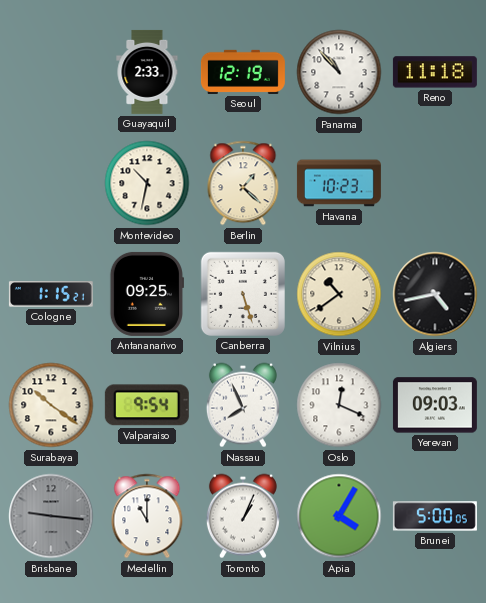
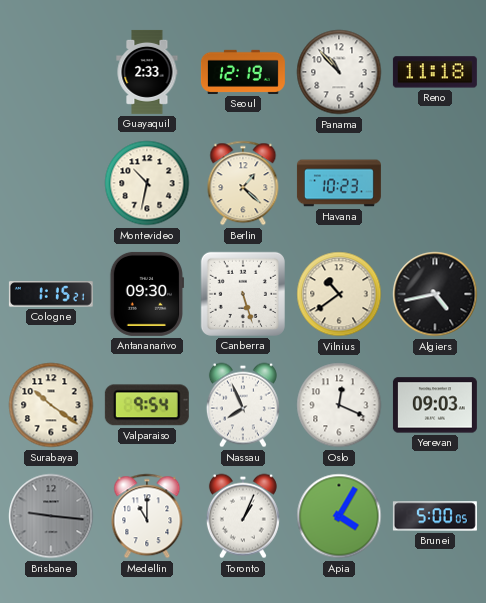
Antananarivo: 09:25 -> 09:30
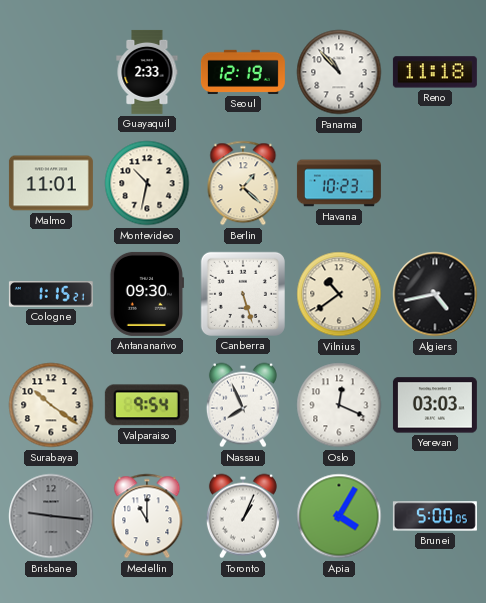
Malmo: none -> 11:01
Yerevan: 09:03 -> 03:03
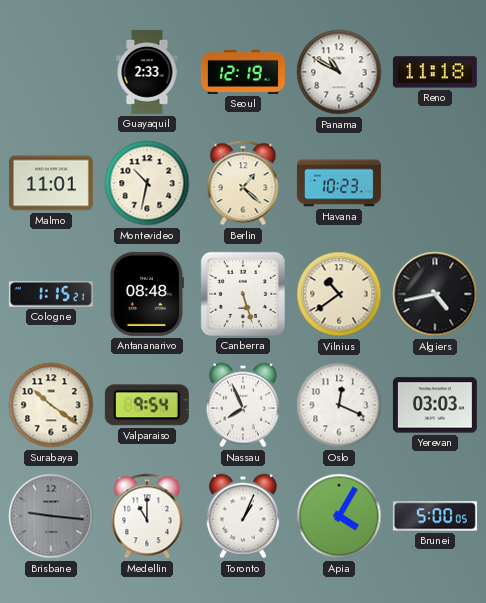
Panama: 10:53 -> 10:50
Antananarivo: 09:30 -> 08:48
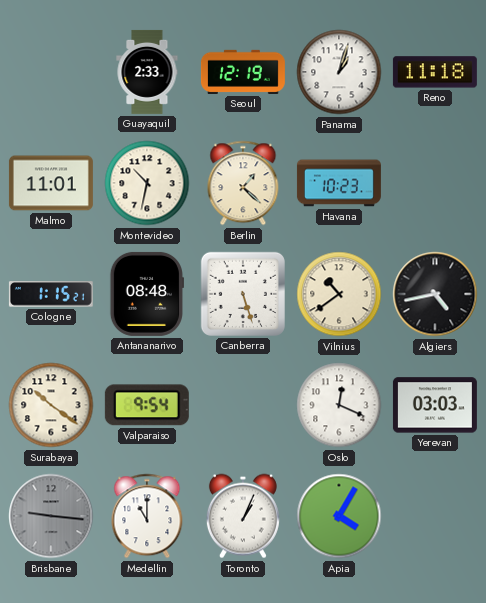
Panama: 10:50 -> 1:03
Nassau: 7:56 -> none
Brunei: 5:00 -> none
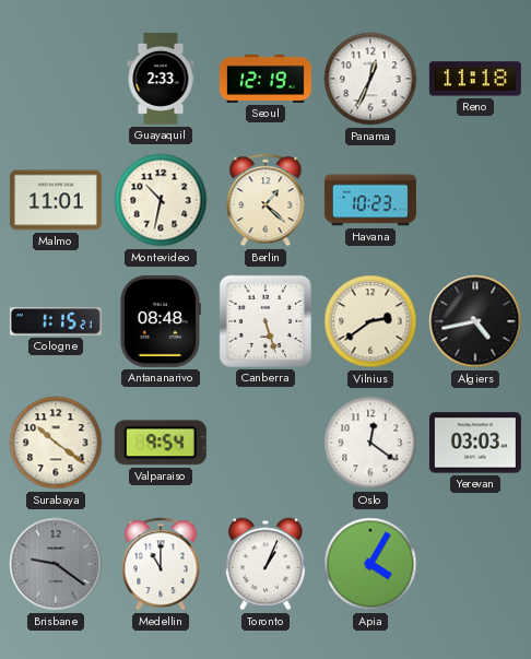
Panama: 1:03 -> 12:34
Vilnius: 10:39 -> 2:39
Oslo: 12:19 -> 12:21
Brisbane: 9:16 -> 9:21
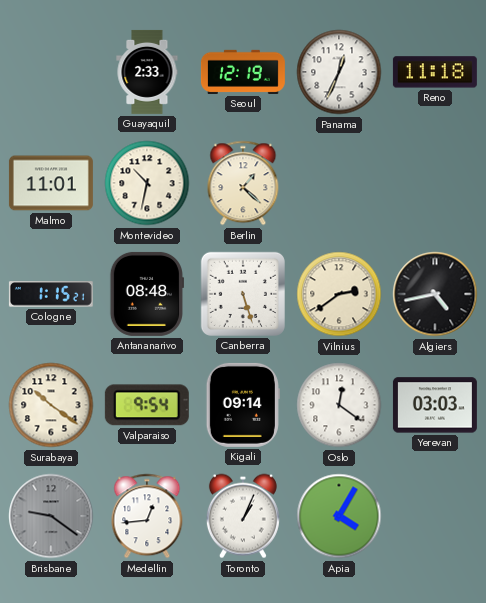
Havana: 10:23 -> none
Kigali: none -> 09:14
Medellin: 11:00 -> 12:44
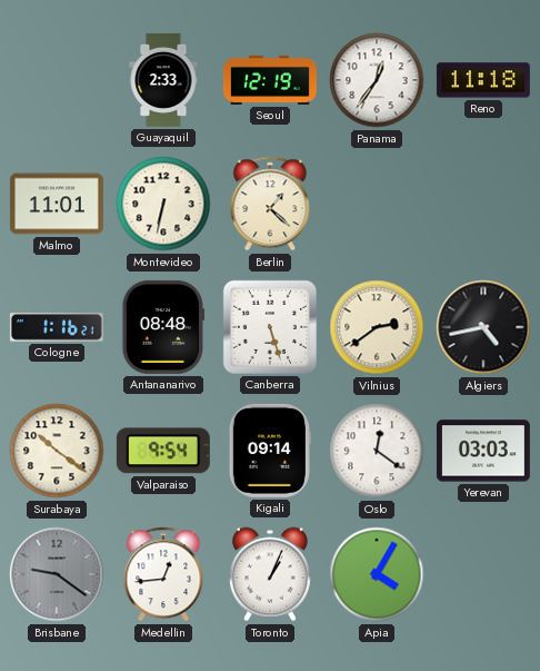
Panama: 12:34 -> 12:36
Montevideo: 10:32 -> 6:32
Cologne: 1:15 -> 1:16
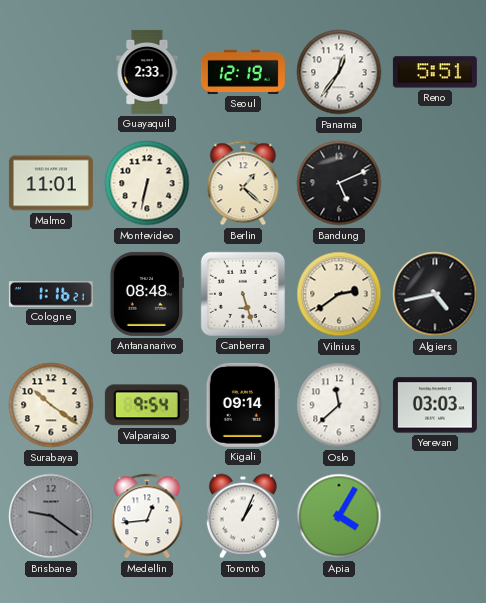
Reno: 11:18 -> 5:51
Bandung: none -> 5:11
Oslo: 12:21 -> 11:38
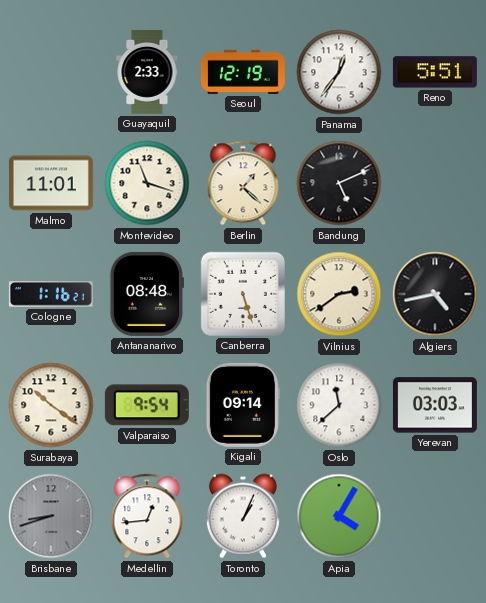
Montevideo: 6:32 -> 11:18
Brisbane: 9:21 -> 8:42
